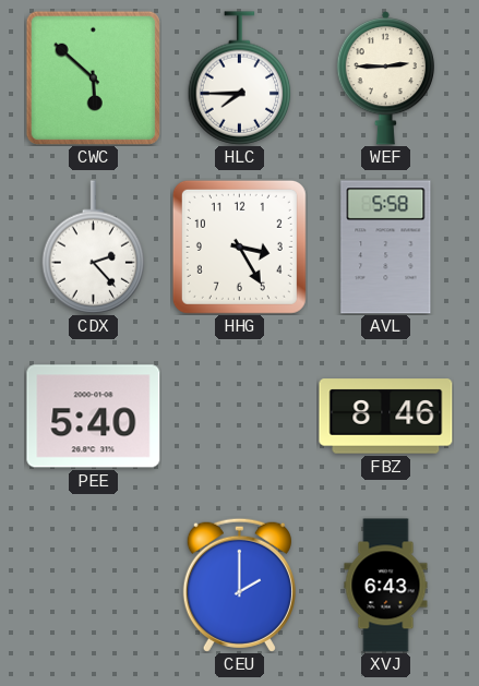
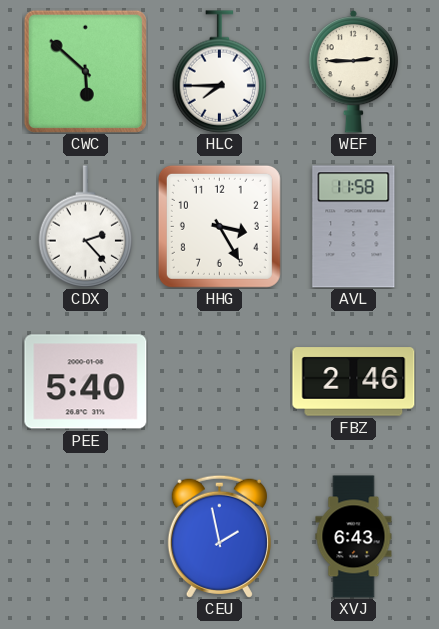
AVL: 5:58 -> 11:58
FBZ: 8:46 -> 2:46
CEU: 2:00 -> 1:58
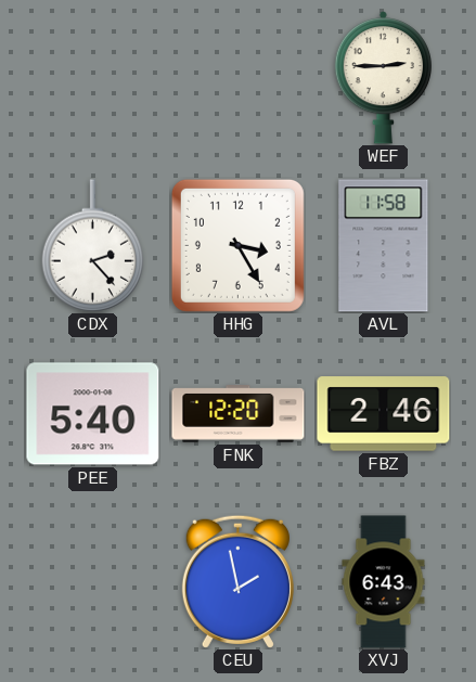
CWC: 5:52 -> none
HLC: 7:45 -> none
FNK: none -> 12:20
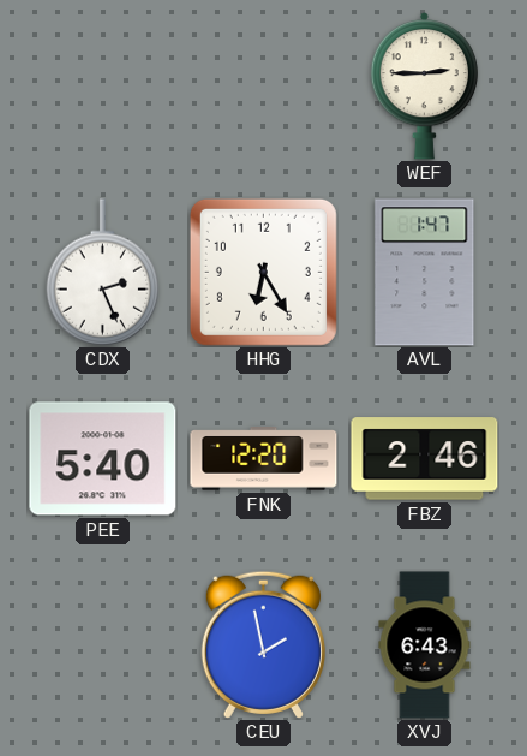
CDX: 2:23 -> 2:26
HHG: 3:25 -> 6:25
AVL: 11:58 -> 1:47
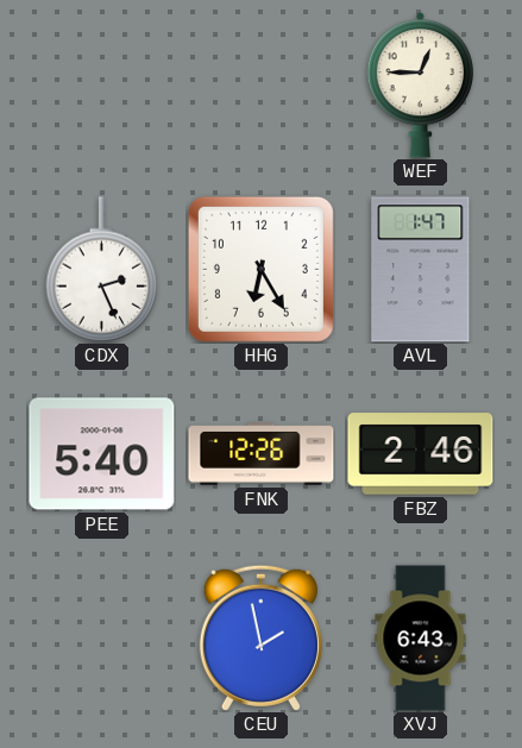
WEF: 2:45 -> 12:45
FNK: 12:20 -> 12:26
